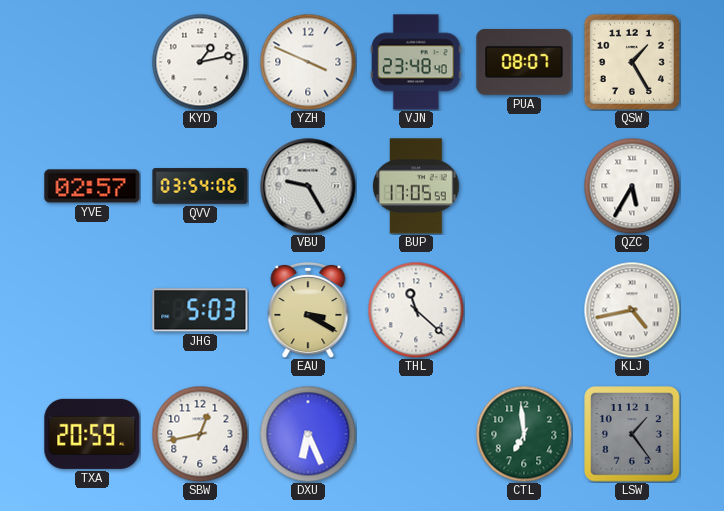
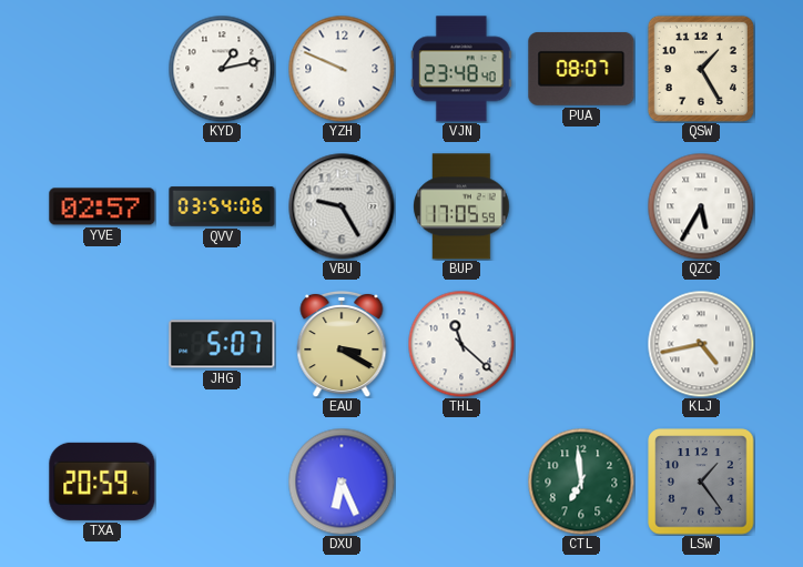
YZH: 3:49 -> 9:49
JHG: 5:03 -> 5:07
SBW: 12:43 -> none
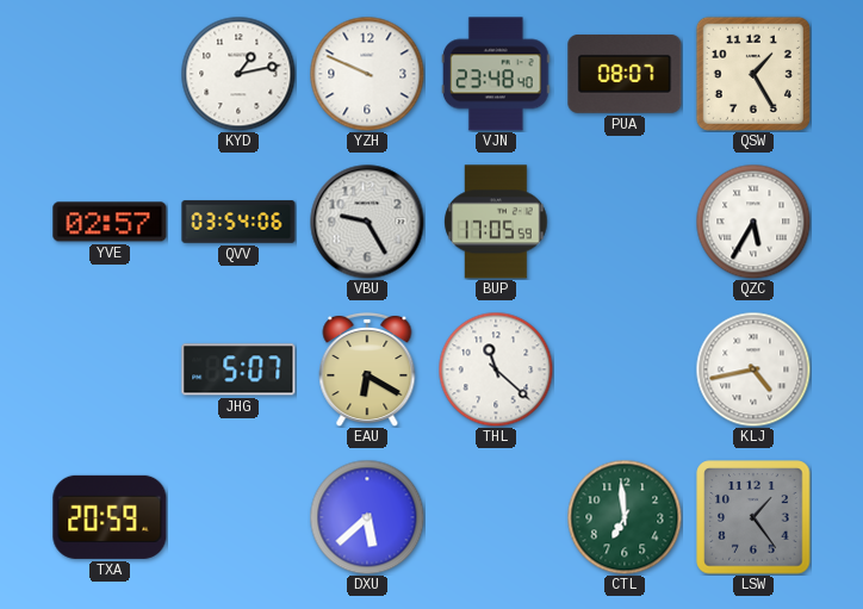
EAU: 3:20 -> 6:20
DXU: 6:26 -> 5:38
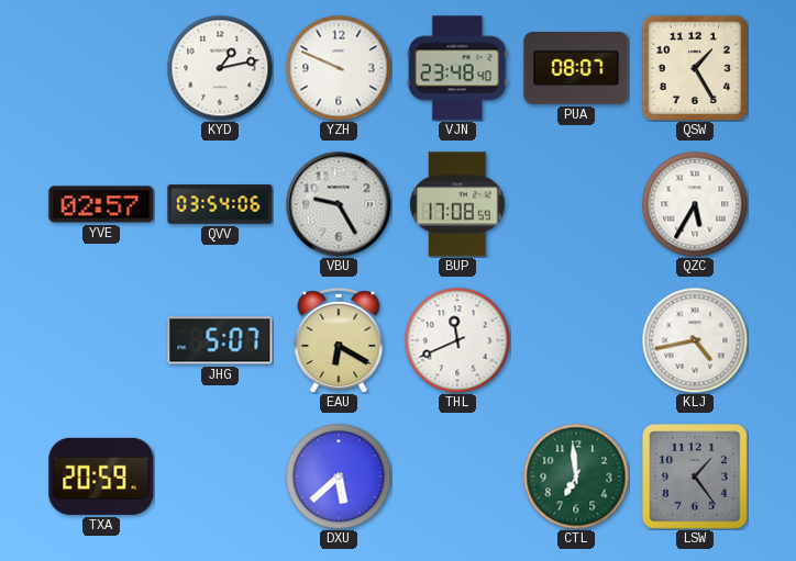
BUP: 17:05 -> 17:08
THL: 11:22 -> 11:41
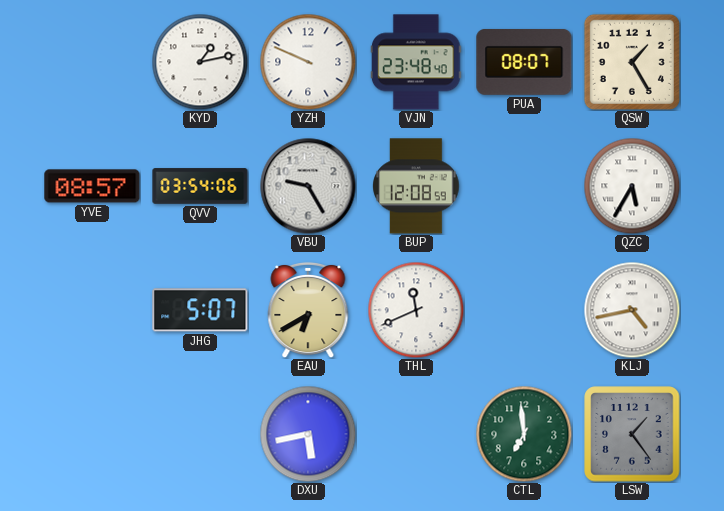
YVE: 02:57 -> 08:57
BUP: 17:08 -> 12:08
EAU: 6:20 -> 6:40
TXA: 20:59 -> none
DXU: 5:38 -> 5:43
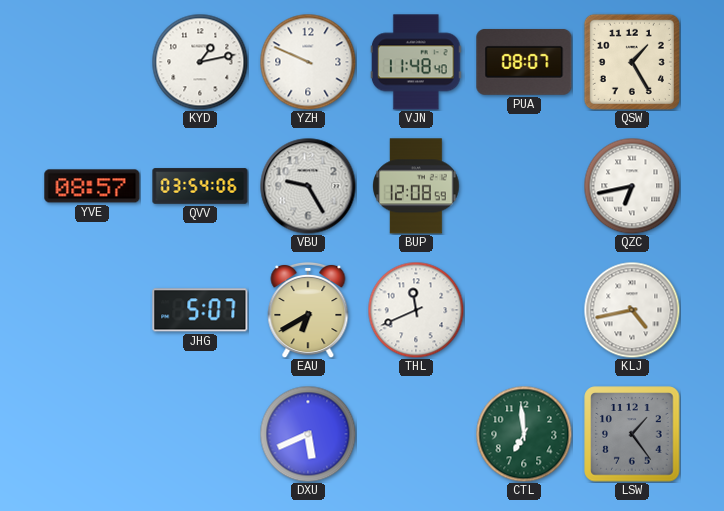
VJN: 23:48 -> 11:48
QZC: 5:35 -> 6:43
DXU: 5:43 -> 5:41
